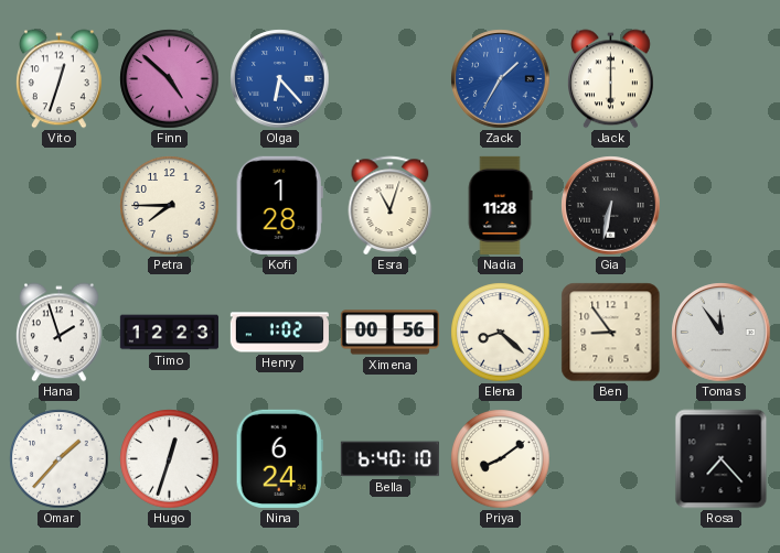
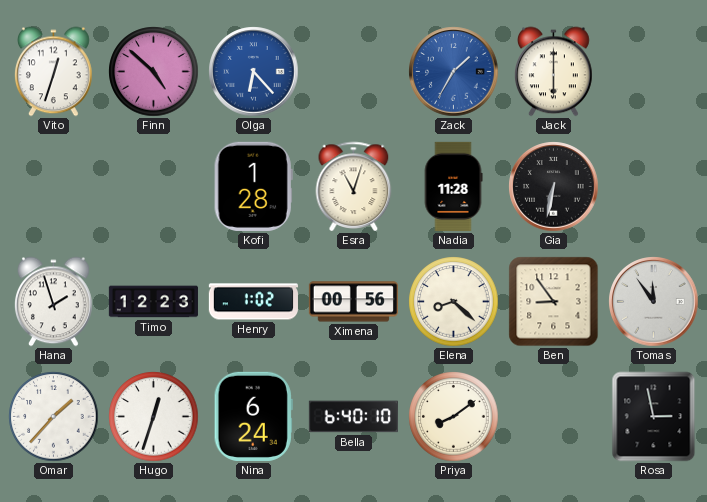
Petra: 7:45 -> none
Rosa: 7:23 -> 2:58
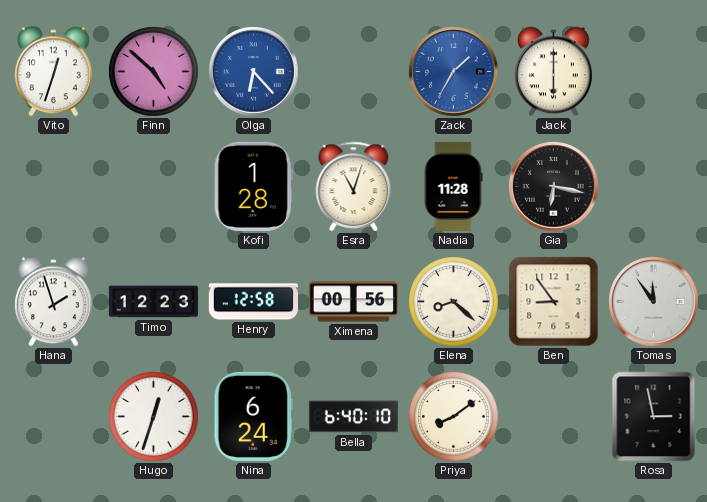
Gia: 6:32 -> 6:17
Henry: 1:02 -> 12:58
Omar: 1:37 -> none
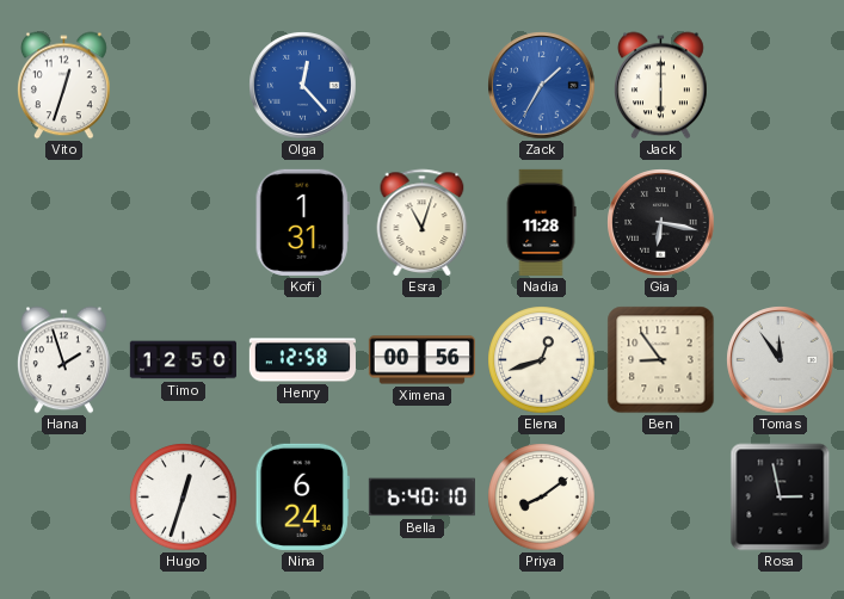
Finn: 4:52 -> none
Olga: 6:23 -> 12:23
Kofi: 1:28 -> 1:31
Timo: 12:23 -> 12:50
Elena: 8:22 -> 12:42
